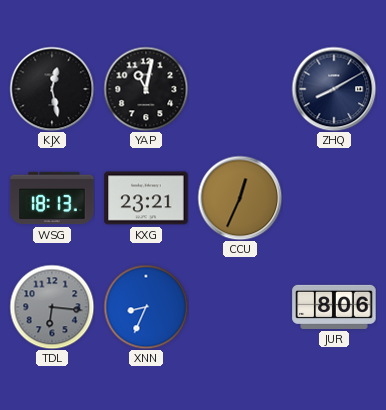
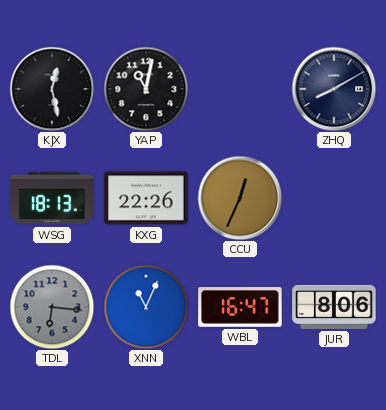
KXG: 23:21 -> 22:26
XNN: 8:34 -> 11:04
WBL: none -> 16:47
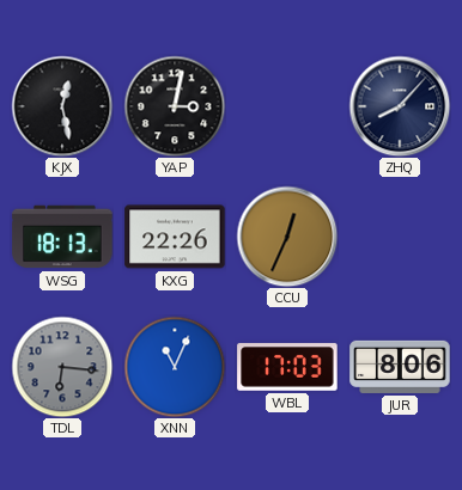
YAP: 11:02 -> 3:02
ZHQ: 8:10 -> 8:07
WBL: 16:47 -> 17:03
